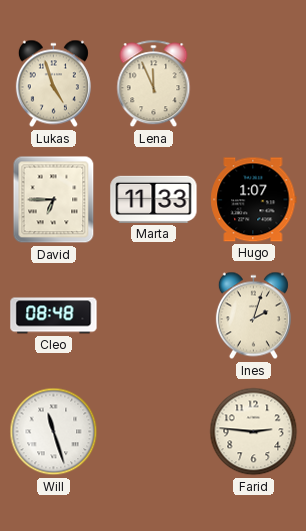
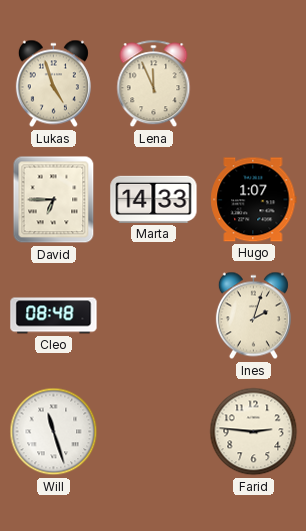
Marta: 11:33 -> 14:33
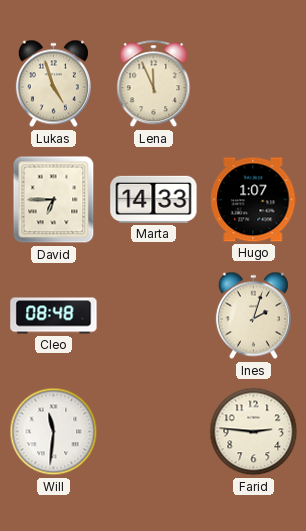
Will: 11:27 -> 11:31
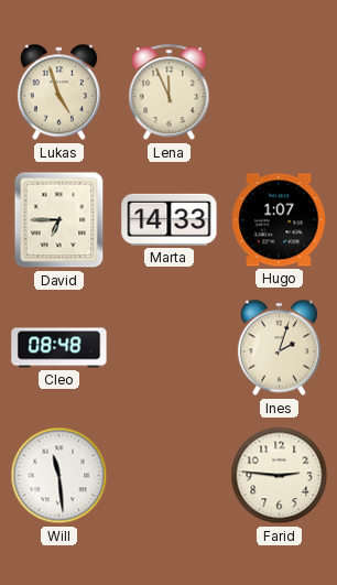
Will: 11:31 -> 11:29
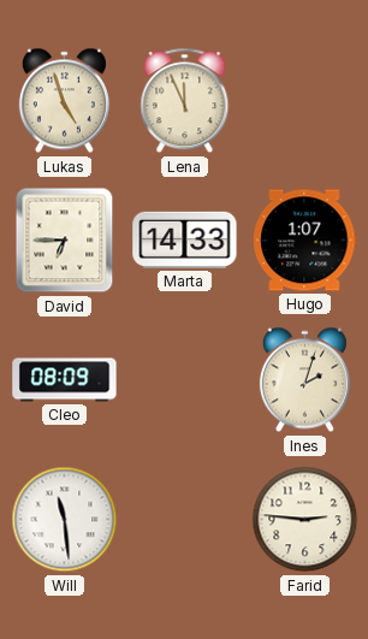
Cleo: 08:48 -> 08:09
